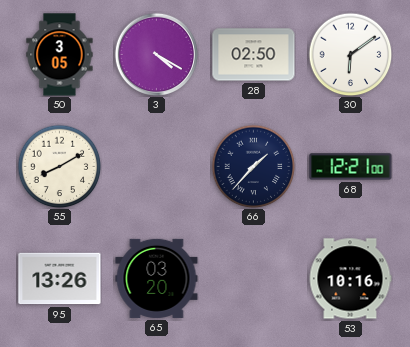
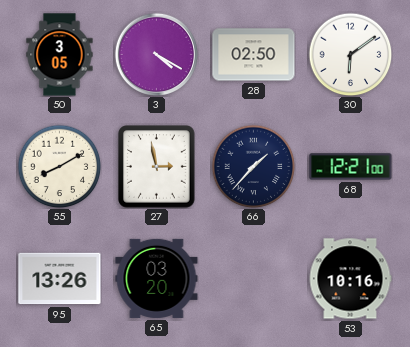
27: none -> 2:58
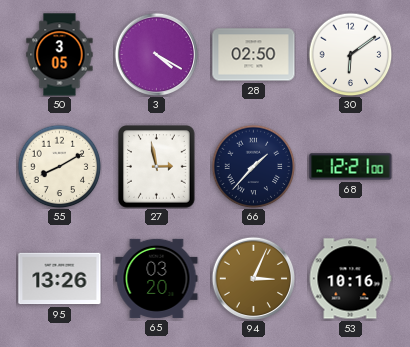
94: none -> 3:04
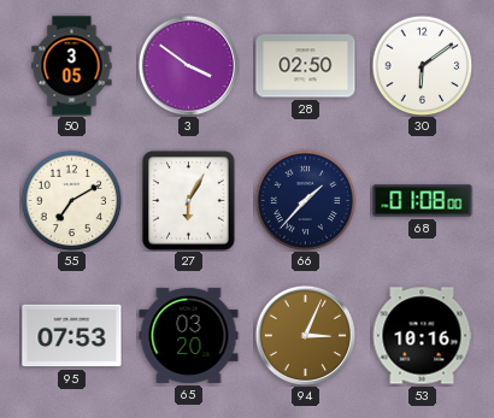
3: 4:20 -> 3:51
55: 8:10 -> 7:10
27: 2:58 -> 6:05
68: 12:21 -> 01:08
95: 13:26 -> 07:53
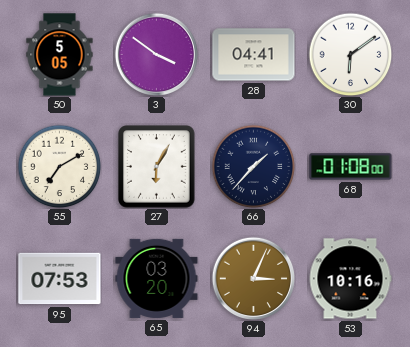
50: 3:05 -> 5:05
28: 02:50 -> 04:41
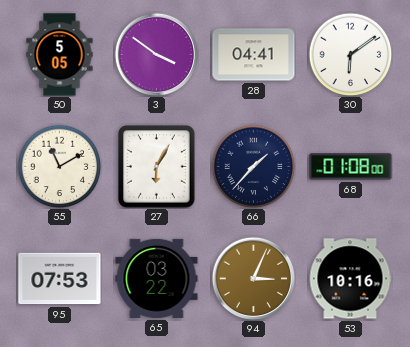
55: 7:10 -> 11:10
65: 03:20 -> 03:22
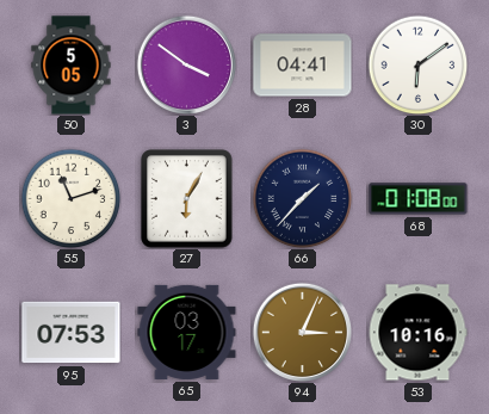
55: 11:10 -> 11:12
65: 03:22 -> 03:17
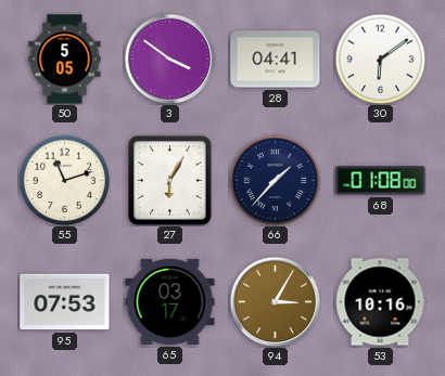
94: 3:04 -> 3:05
